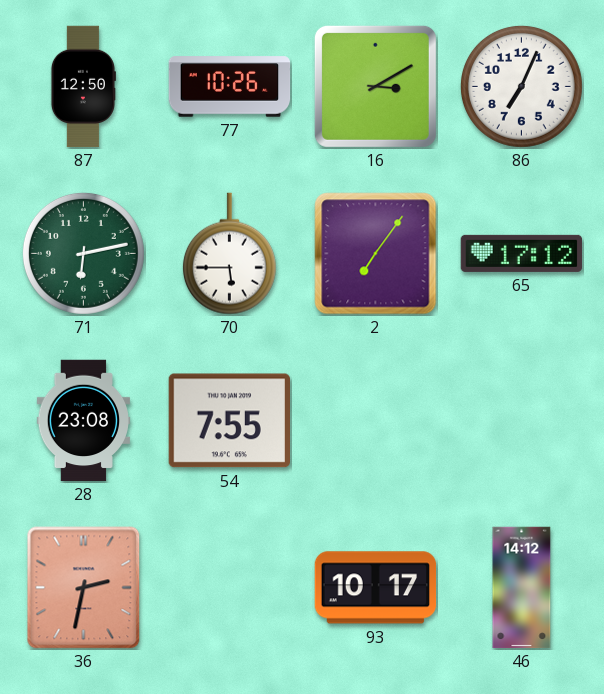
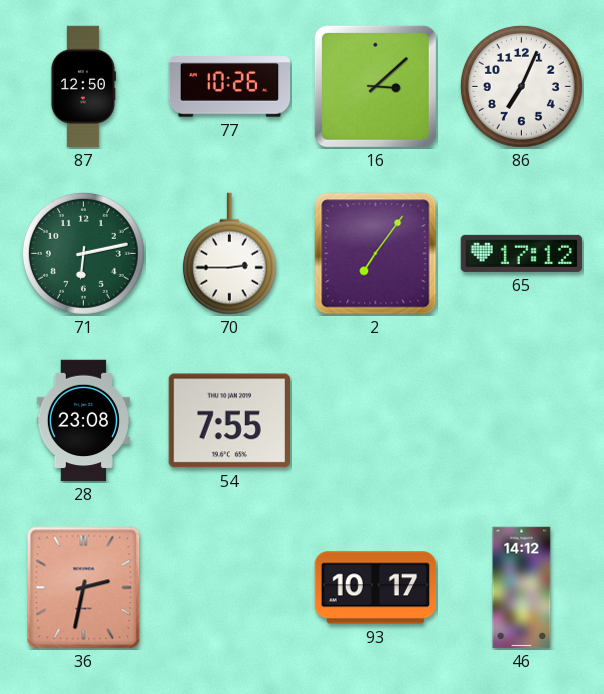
16: 3:10 -> 3:08
70: 5:45 -> 2:45
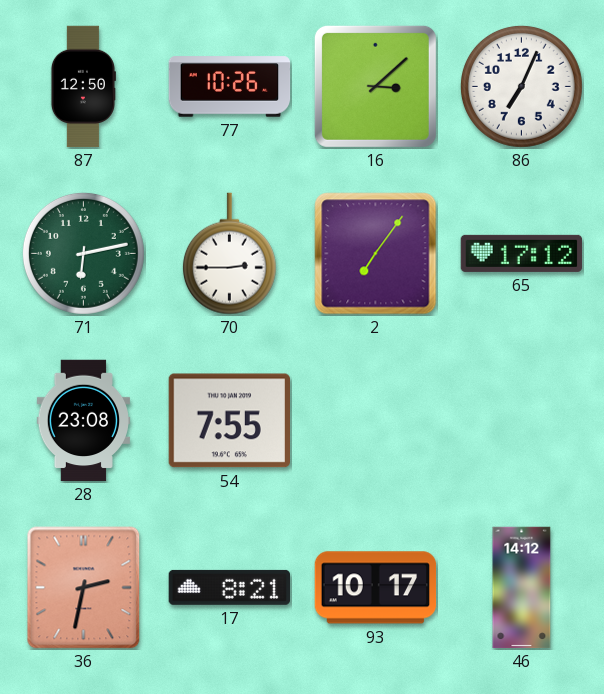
17: none -> 8:21
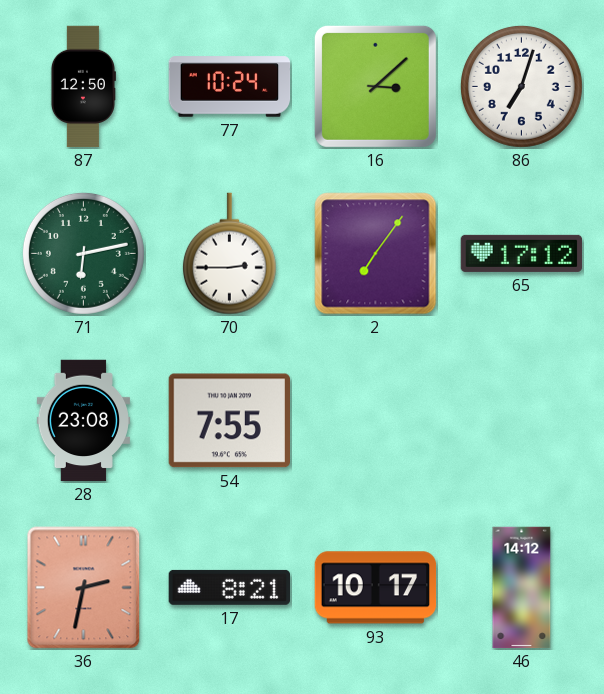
77: 10:26 -> 10:24
86: 7:04 -> 7:03
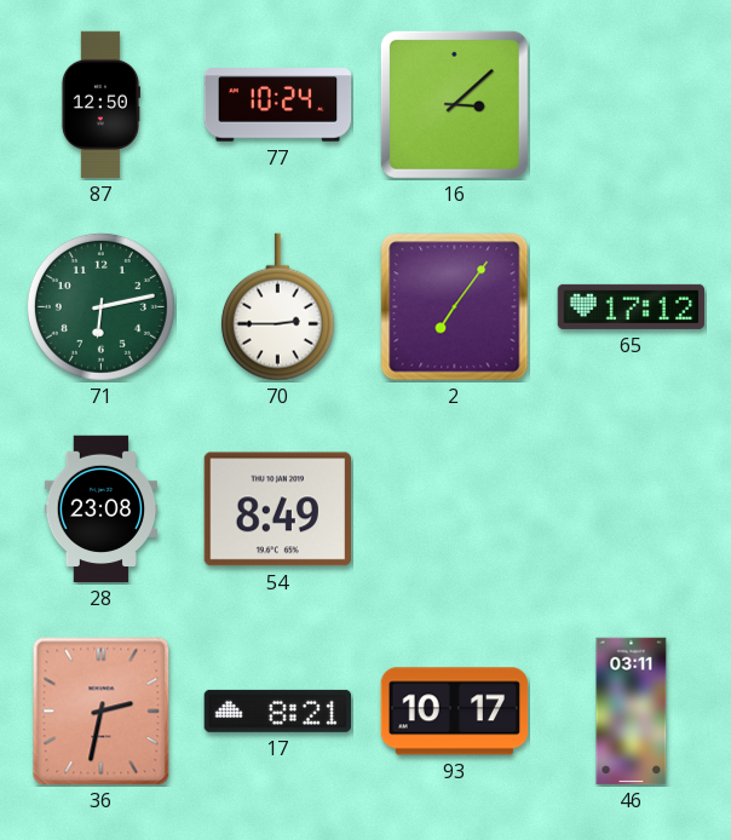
86: 7:03 -> none
54: 7:55 -> 8:49
46: 14:12 -> 03:11
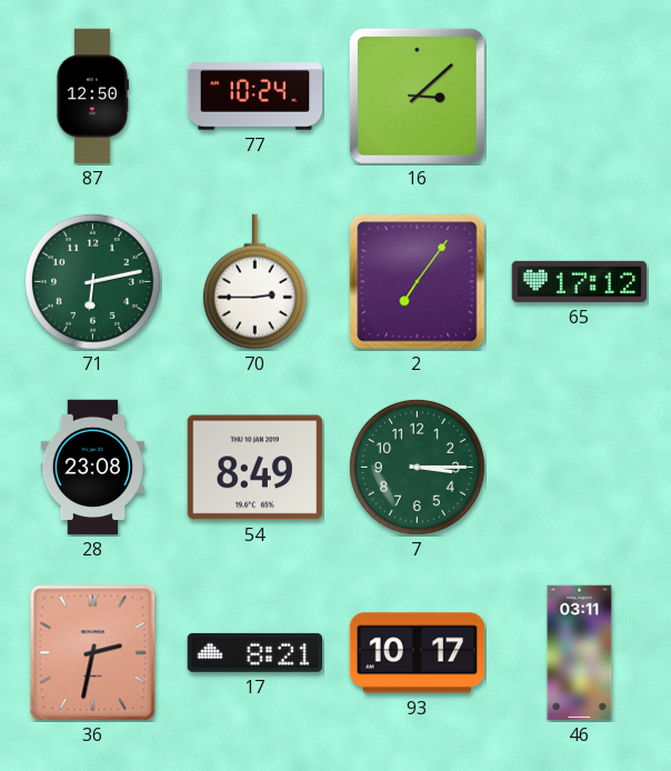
7: none -> 3:15
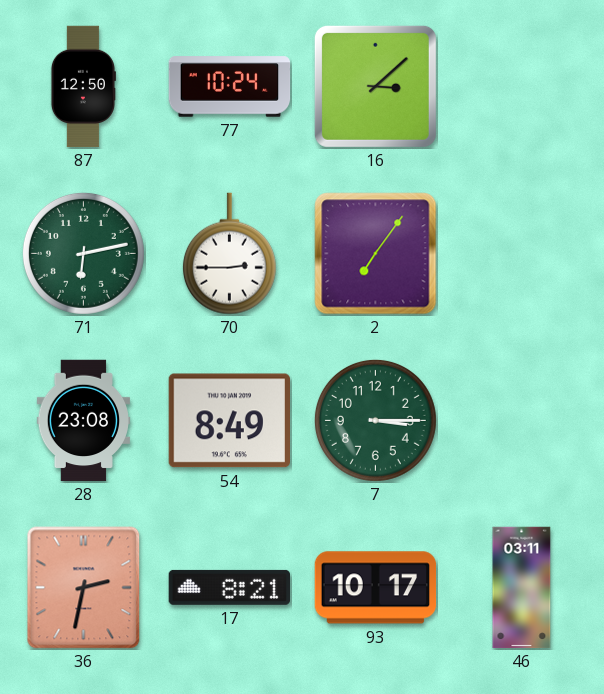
65: 17:12 -> none
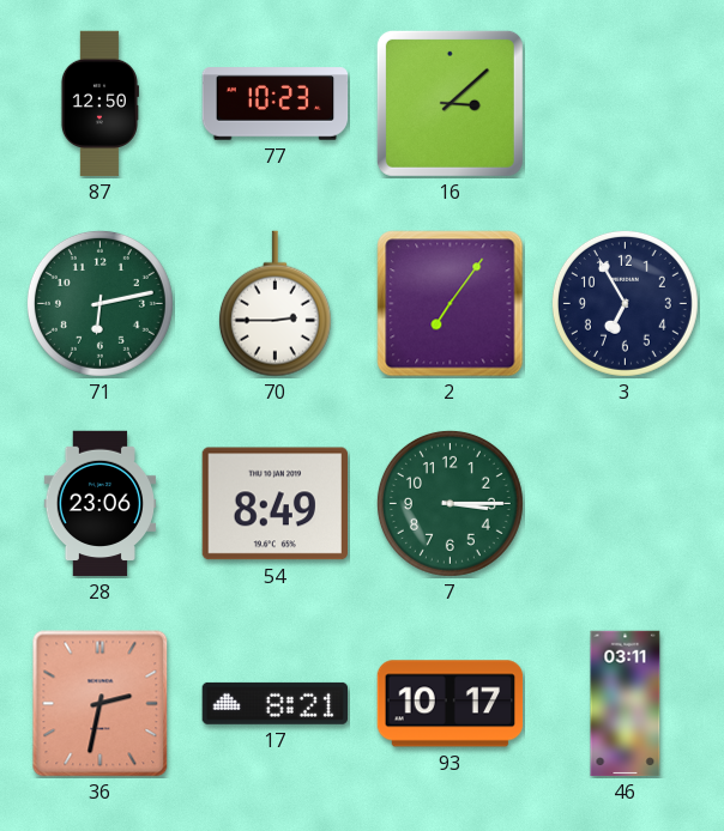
77: 10:24 -> 10:23
3: none -> 6:55
28: 23:08 -> 23:06
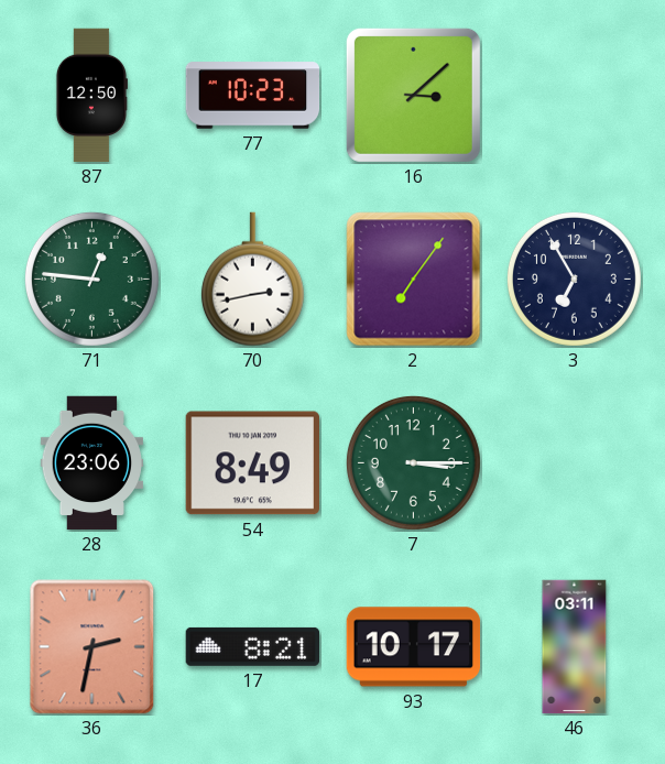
71: 6:13 -> 12:46
70: 2:45 -> 2:43
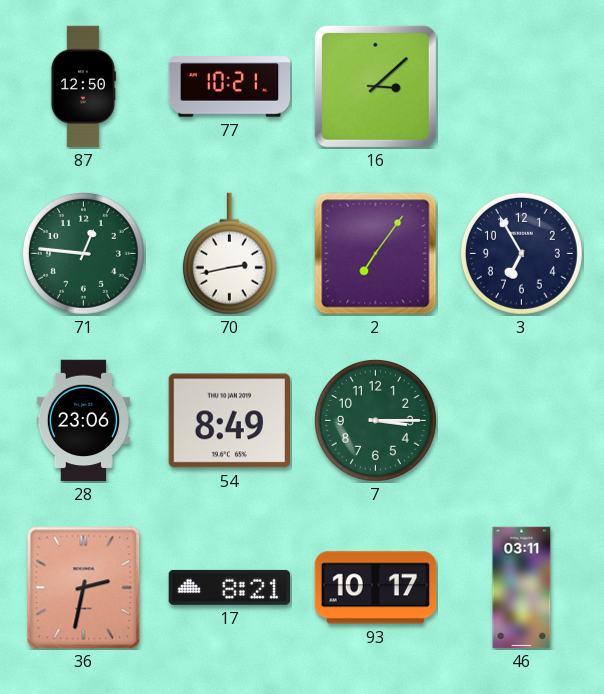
77: 10:23 -> 10:21
